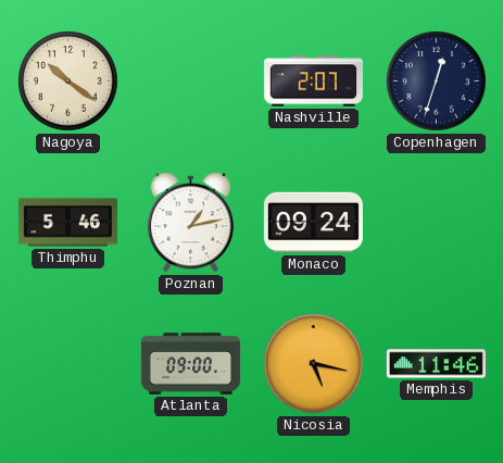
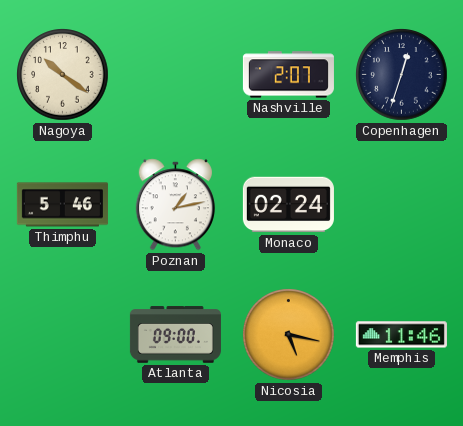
Monaco: 09:24 -> 02:24
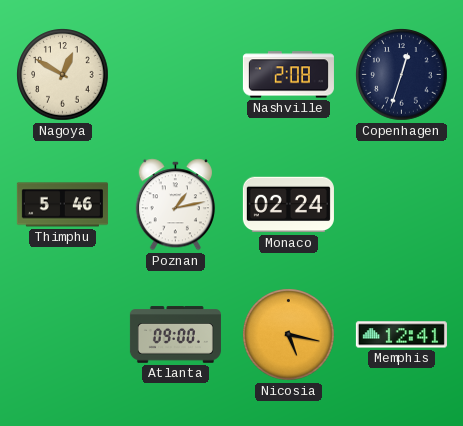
Nagoya: 10:21 -> 12:50
Nashville: 2:07 -> 2:08
Memphis: 11:46 -> 12:41
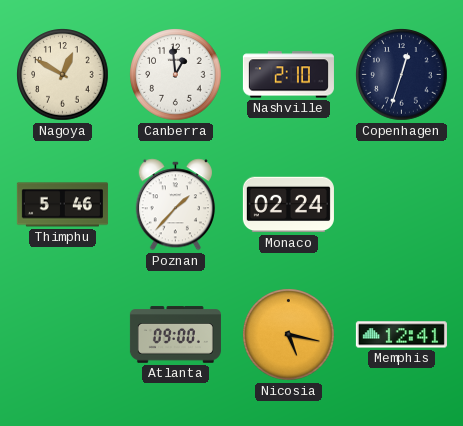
Canberra: none -> 12:59
Nashville: 2:08 -> 2:10
Poznan: 1:13 -> 1:37
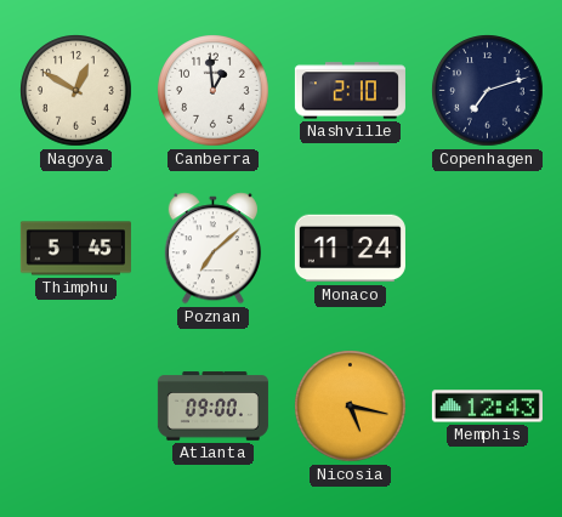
Copenhagen: 12:33 -> 7:12
Thimphu: 5:46 -> 5:45
Poznan: 1:37 -> 7:08
Monaco: 02:24 -> 11:24
Memphis: 12:41 -> 12:43
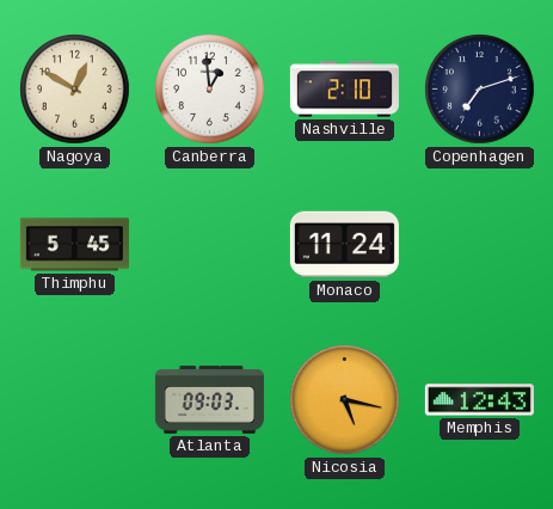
Poznan: 7:08 -> none
Atlanta: 09:00 -> 09:03
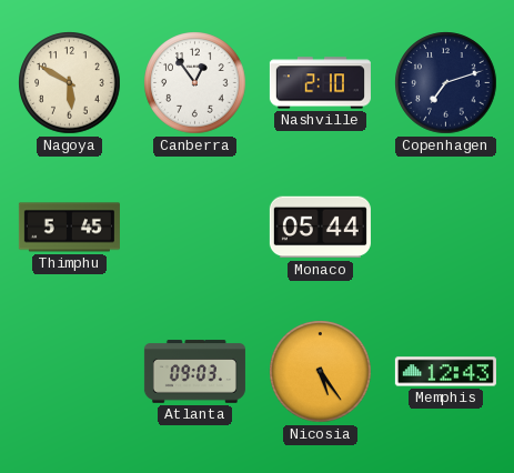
Nagoya: 12:50 -> 5:50
Canberra: 12:59 -> 12:54
Monaco: 11:24 -> 05:44
Nicosia: 5:17 -> 5:24
